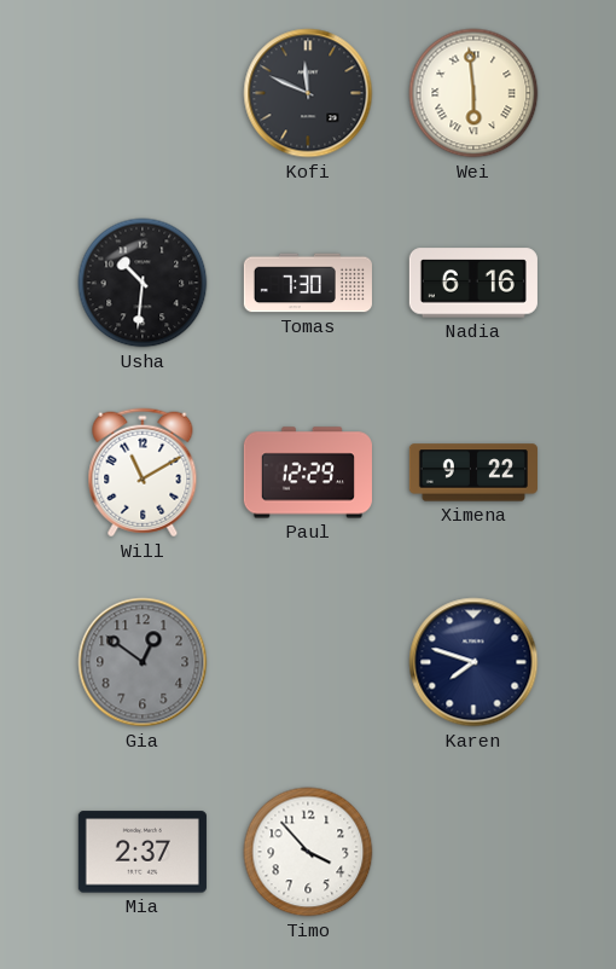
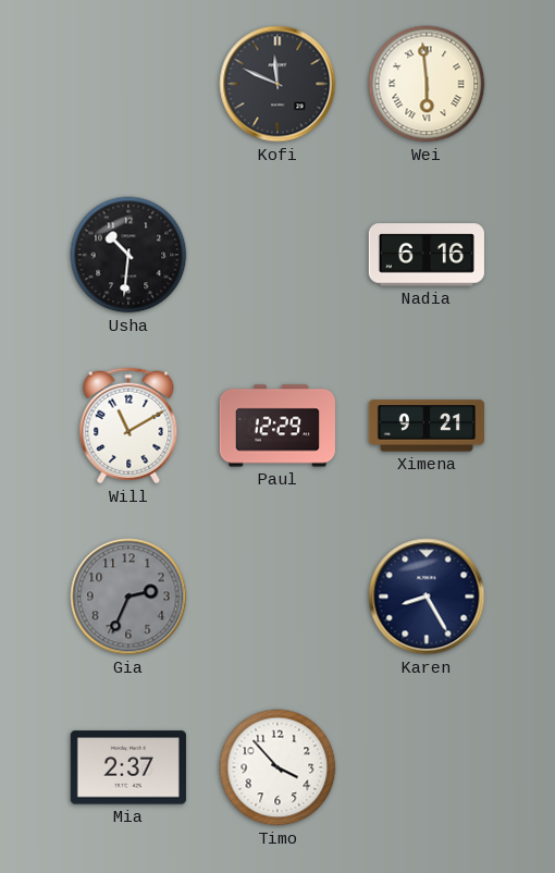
Tomas: 7:30 -> none
Ximena: 9:22 -> 9:21
Gia: 12:51 -> 2:34
Karen: 7:48 -> 8:25
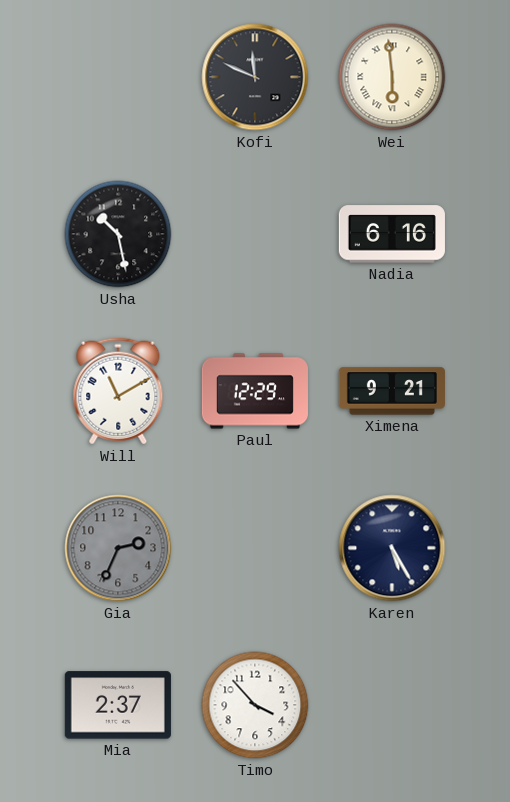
Usha: 10:31 -> 10:28
Karen: 8:25 -> 5:25
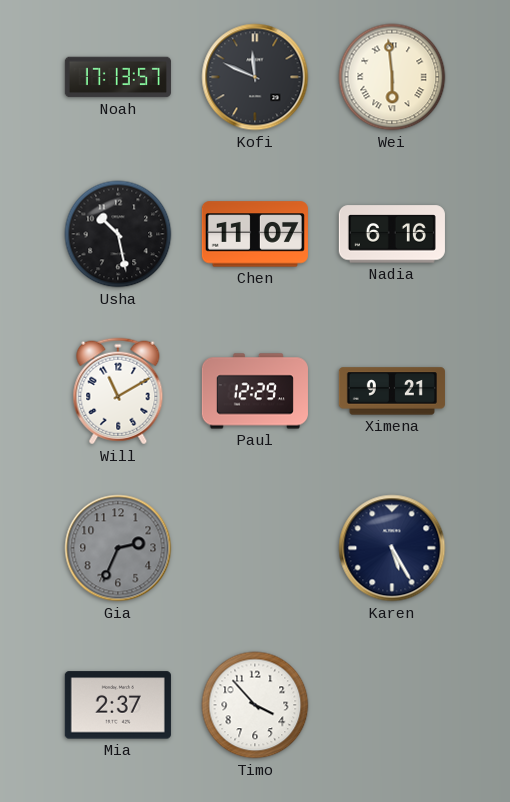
Noah: none -> 17:13
Chen: none -> 11:07
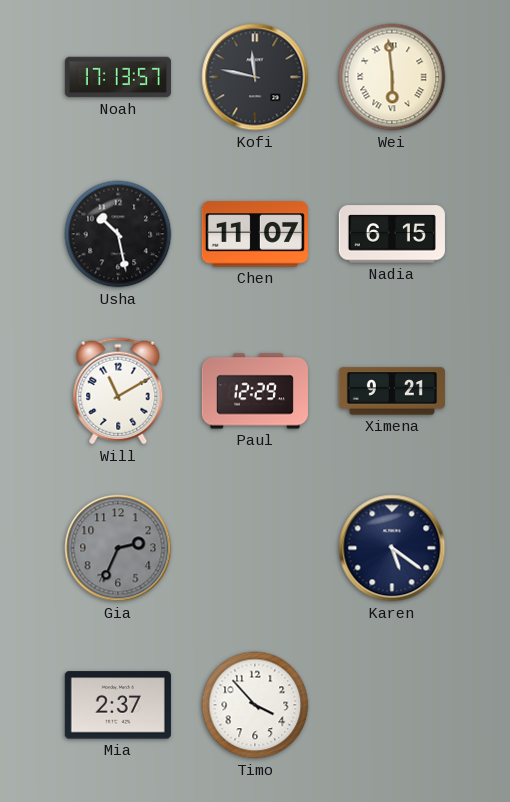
Kofi: 11:49 -> 11:47
Nadia: 6:16 -> 6:15
Karen: 5:25 -> 5:21
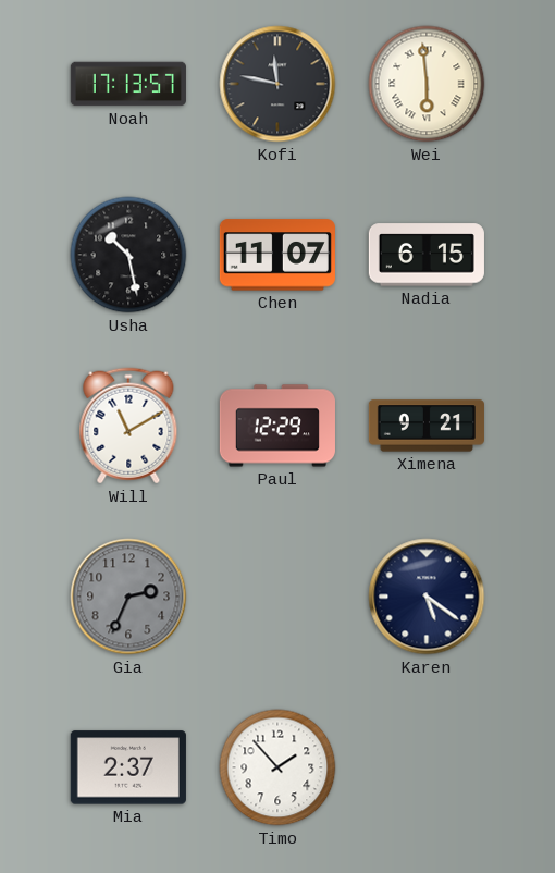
Timo: 3:53 -> 1:53
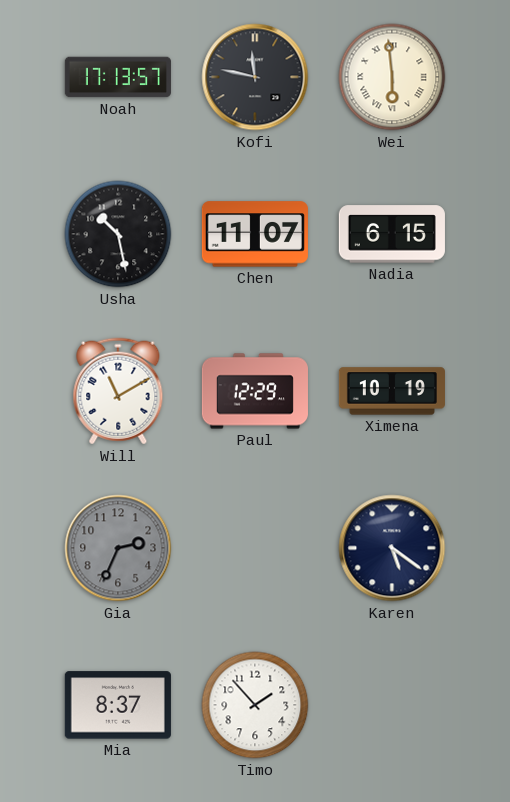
Ximena: 9:21 -> 10:19
Mia: 2:37 -> 8:37
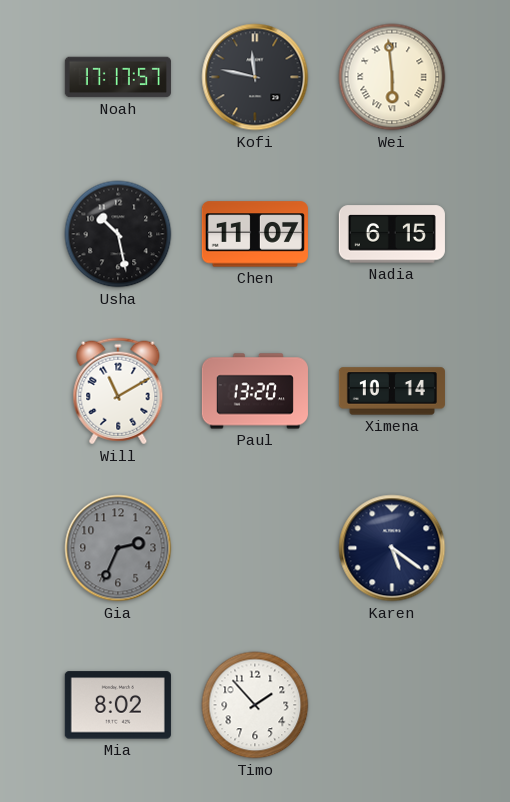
Noah: 17:13 -> 17:17
Paul: 12:29 -> 13:20
Ximena: 10:19 -> 10:14
Mia: 8:37 -> 8:02
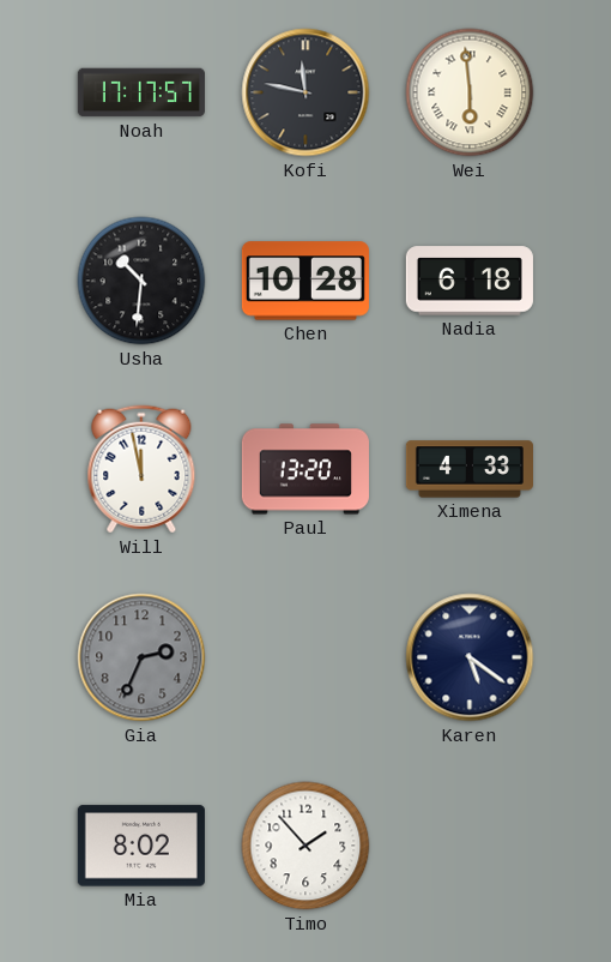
Usha: 10:28 -> 10:31
Chen: 11:07 -> 10:28
Nadia: 6:15 -> 6:18
Will: 11:10 -> 11:58
Ximena: 10:14 -> 4:33
